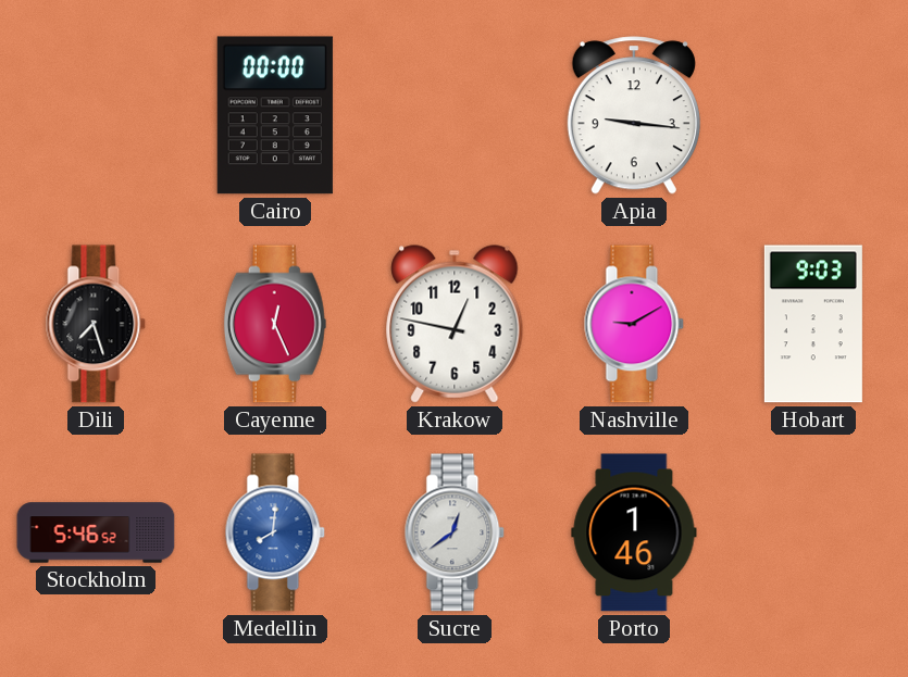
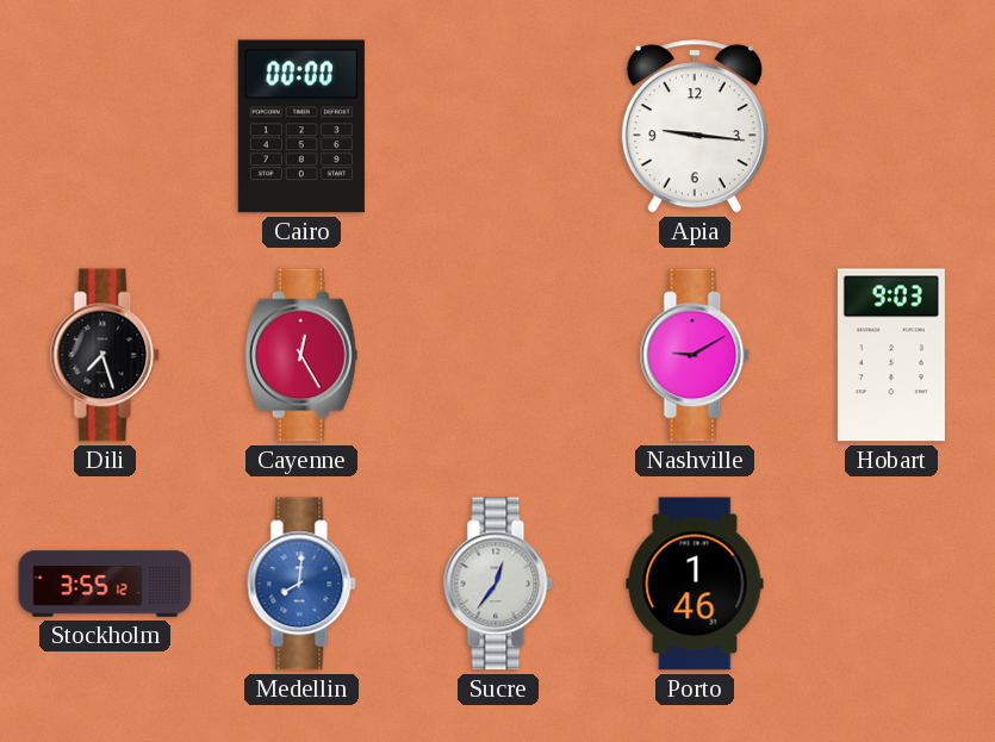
Cayenne: 12:26 -> 12:25
Krakow: 12:47 -> none
Stockholm: 5:46 -> 3:55
Sucre: 12:39 -> 12:36
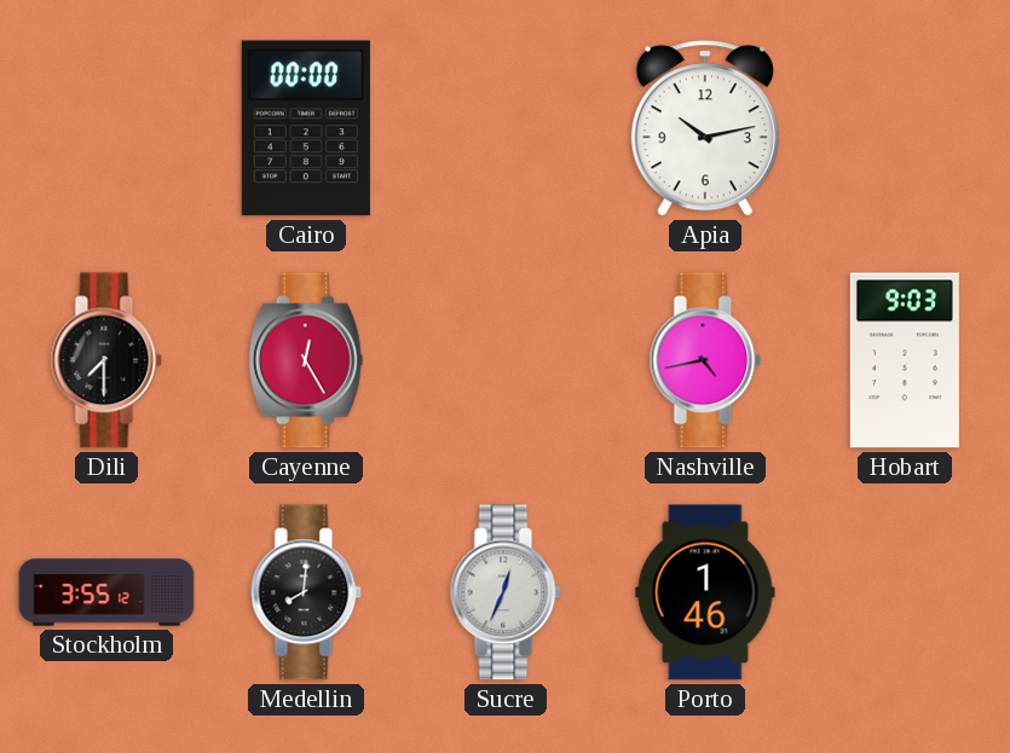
Apia: 9:16 -> 10:13
Dili: 7:27 -> 7:30
Nashville: 9:10 -> 4:43
Medellin dial: blue -> black
Sucre: 12:36 -> 12:34
